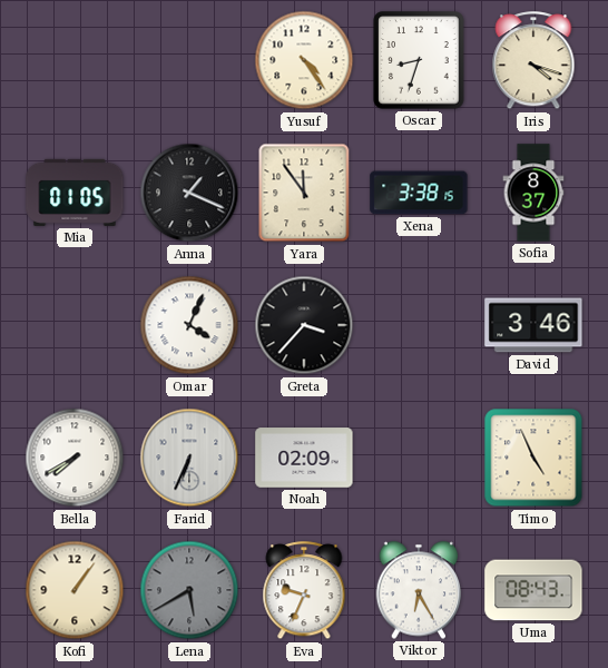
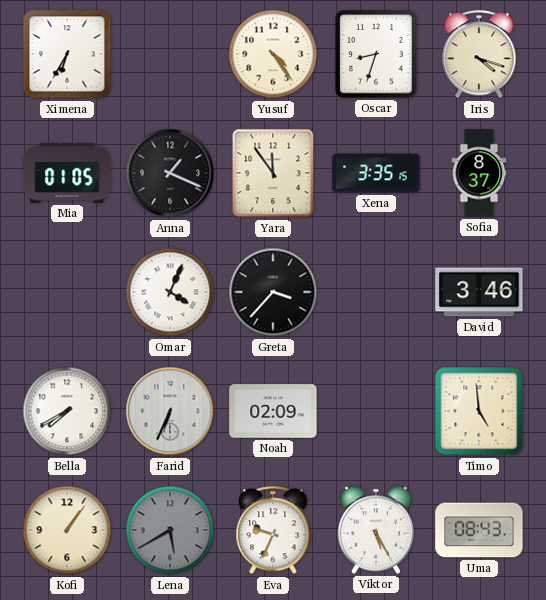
Ximena: none -> 6:35
Xena: 3:38 -> 3:35
Timo: 4:56 -> 4:59
Viktor: 6:25 -> 5:25
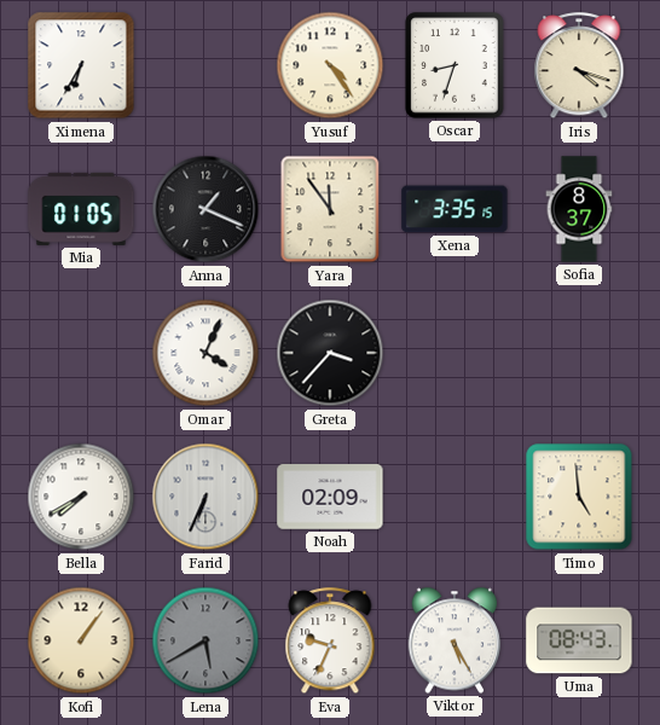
David: 3:46 -> none
